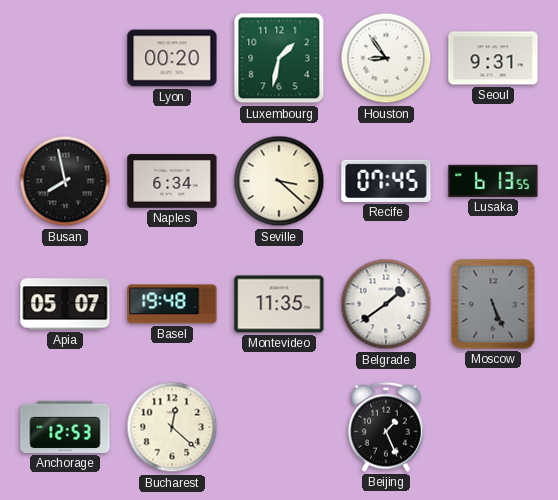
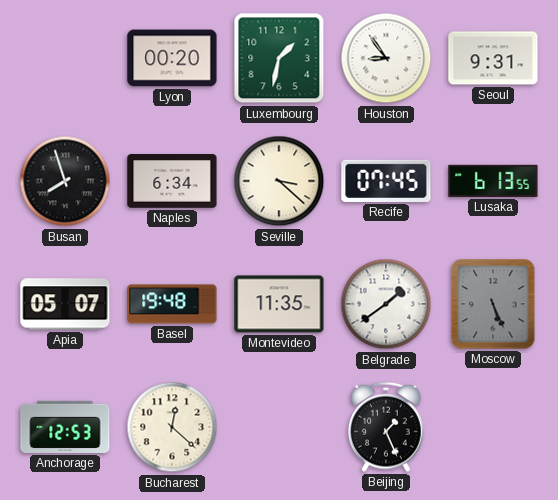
Busan: 7:58 -> 7:57
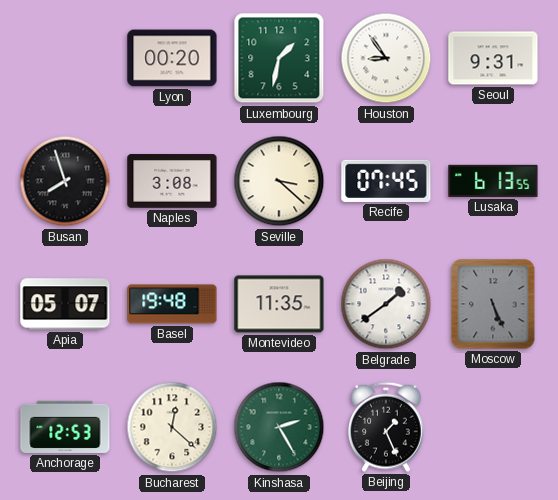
Naples: 6:34 -> 3:08
Kinshasa: none -> 2:25
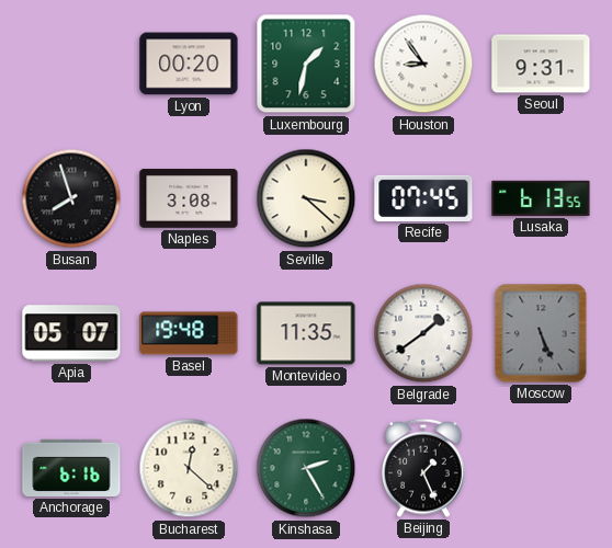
Anchorage: 12:53 -> 6:16
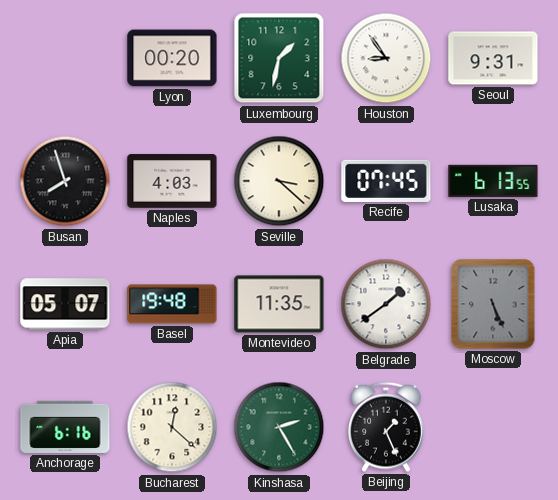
Naples: 3:08 -> 4:03
